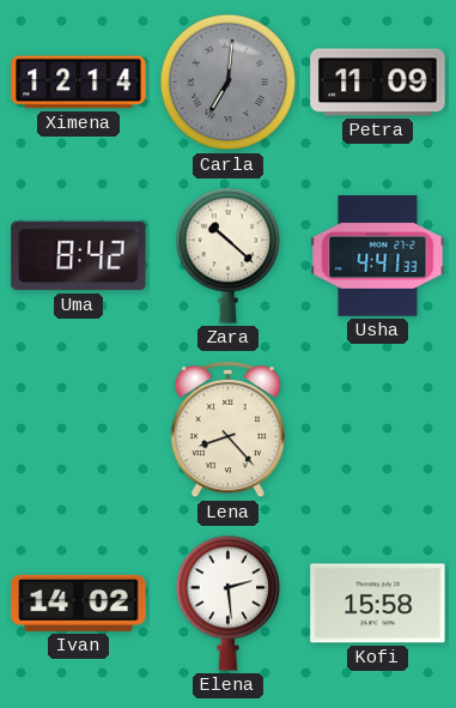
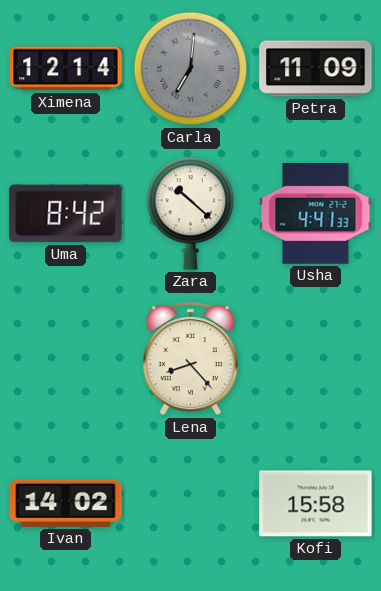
Elena: 2:29 -> none
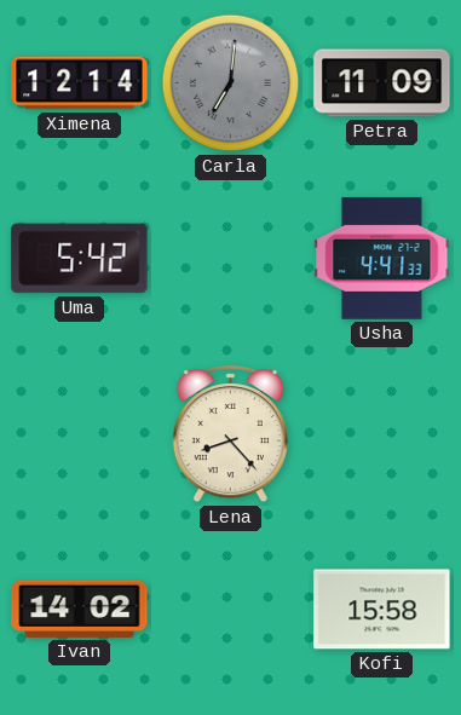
Uma: 8:42 -> 5:42
Zara: 10:22 -> none
